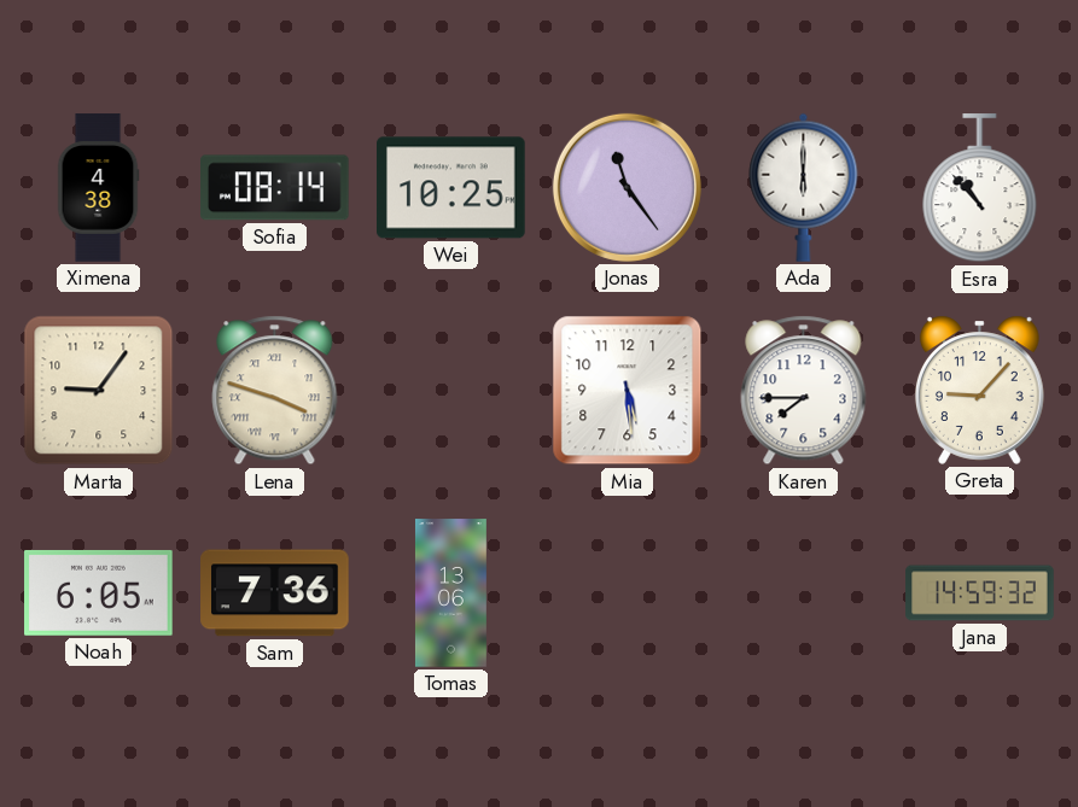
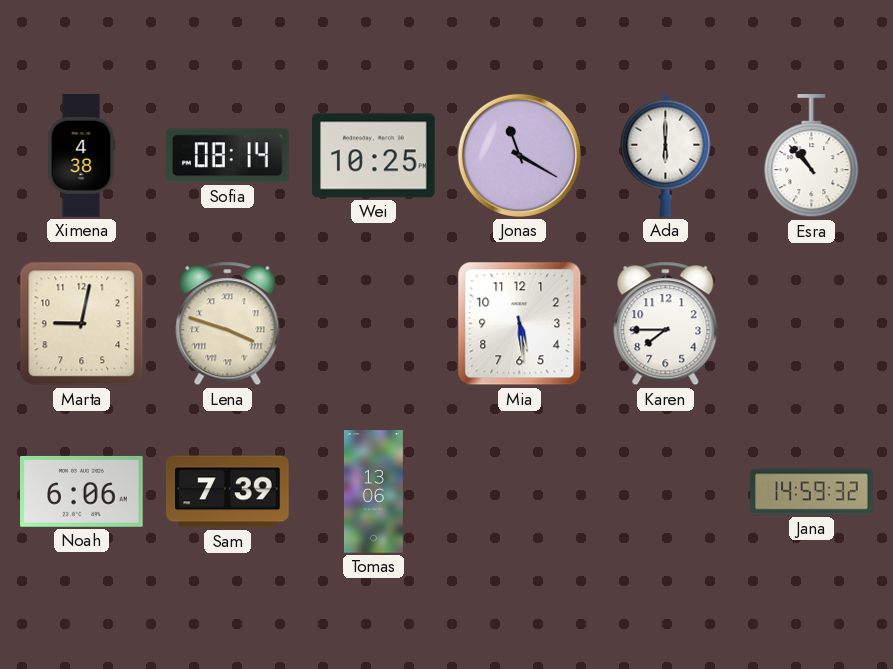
Jonas: 11:24 -> 11:20
Marta: 9:06 -> 9:02
Greta: 9:07 -> none
Noah: 6:05 -> 6:06
Sam: 7:36 -> 7:39
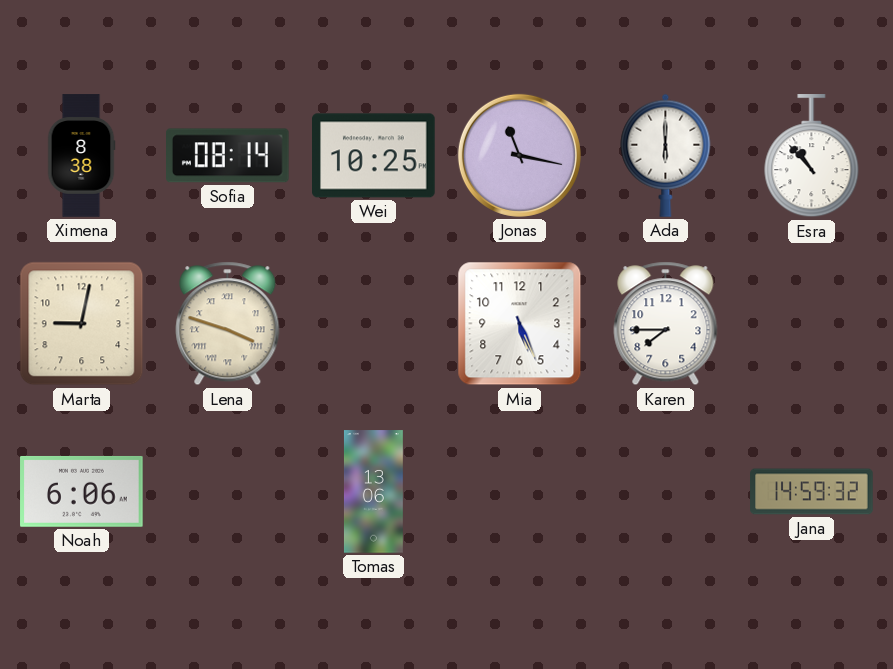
Ximena: 4:38 -> 8:38
Jonas: 11:20 -> 11:17
Mia: 5:29 -> 5:26
Sam: 7:39 -> none
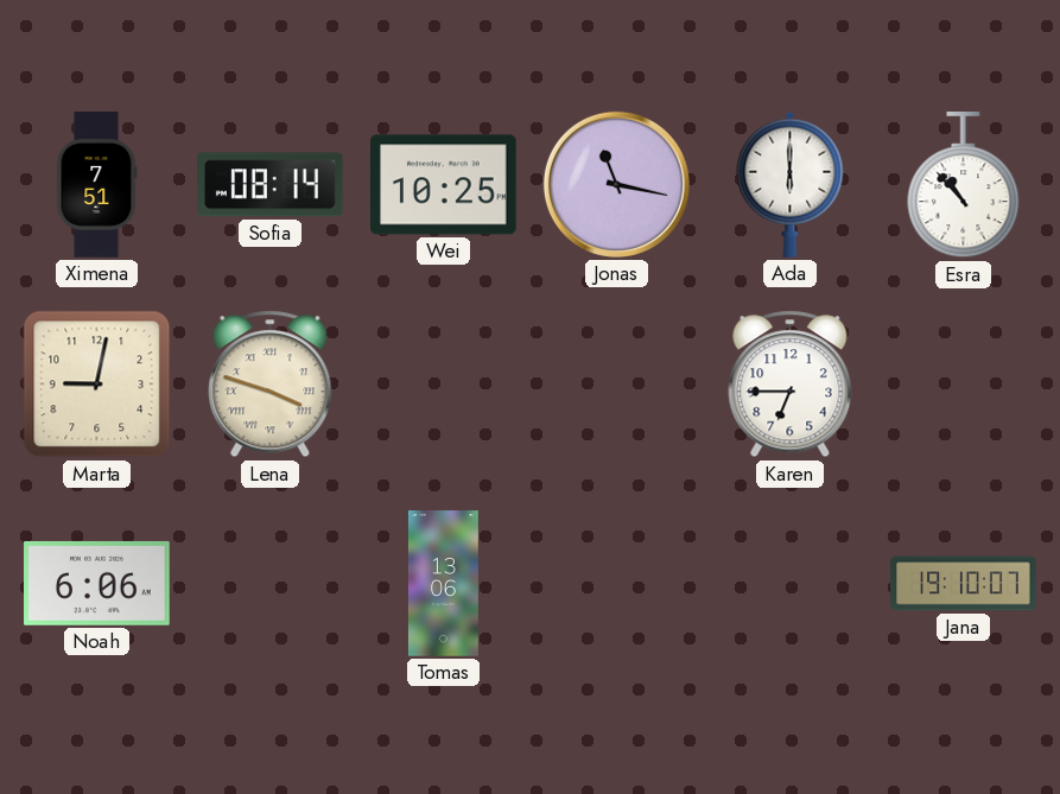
Ximena: 8:38 -> 7:51
Mia: 5:26 -> none
Karen: 7:45 -> 6:45
Jana: 14:59 -> 19:10
